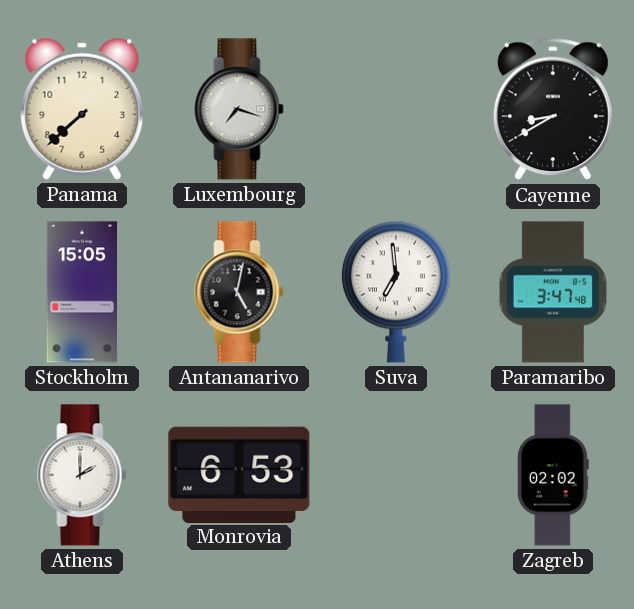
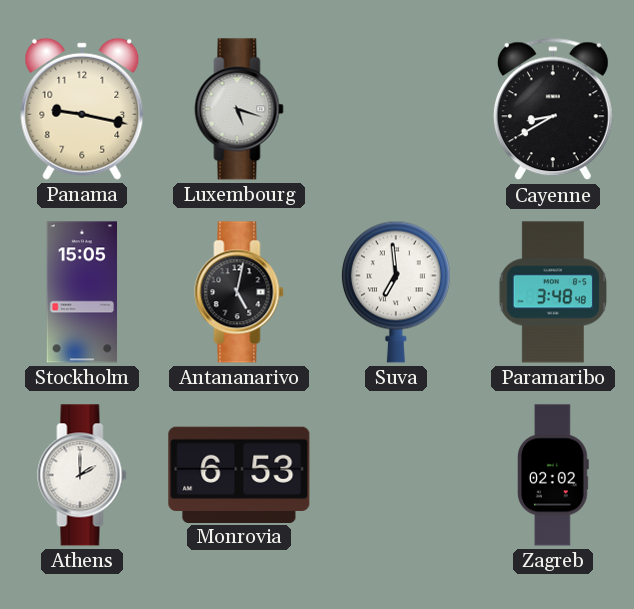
Panama: 7:38 -> 9:17
Luxembourg: 7:18 -> 5:18
Paramaribo: 3:47 -> 3:48
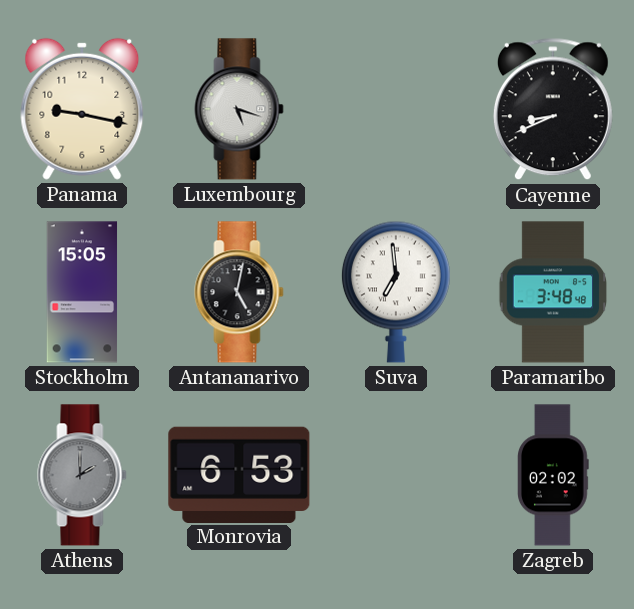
Cayenne: 8:40 -> 8:41
Athens dial: white -> grey
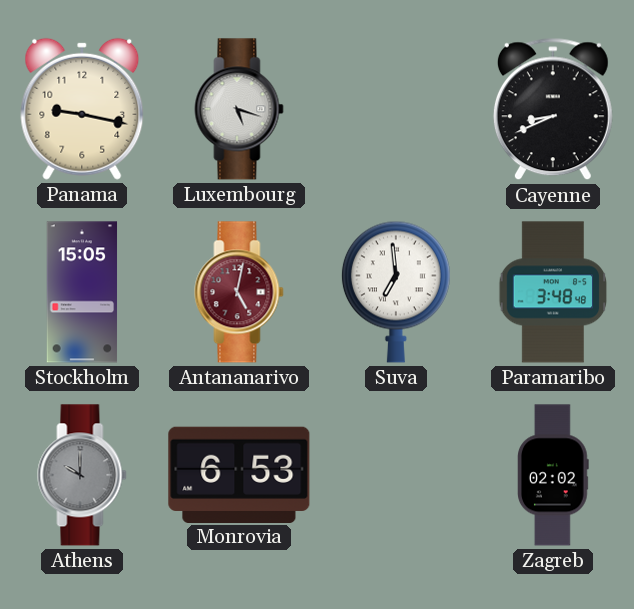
Antananarivo dial: black -> burgundy
Athens: 2:00 -> 10:00
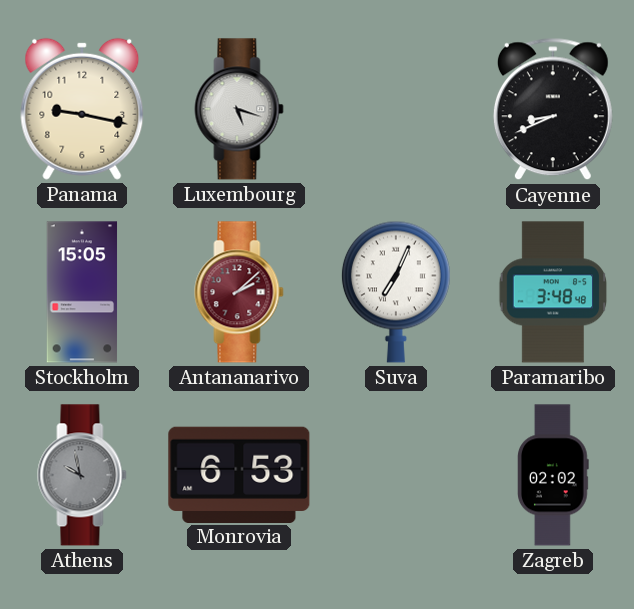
Antananarivo: 5:02 -> 2:08
Suva: 6:59 -> 7:04
Athens: 10:00 -> 9:58
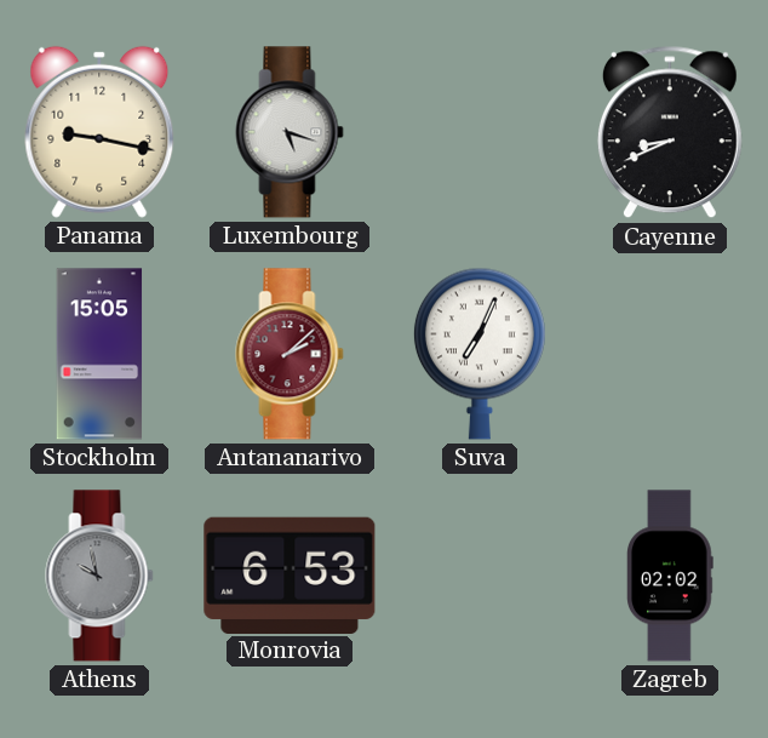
Paramaribo: 3:48 -> none
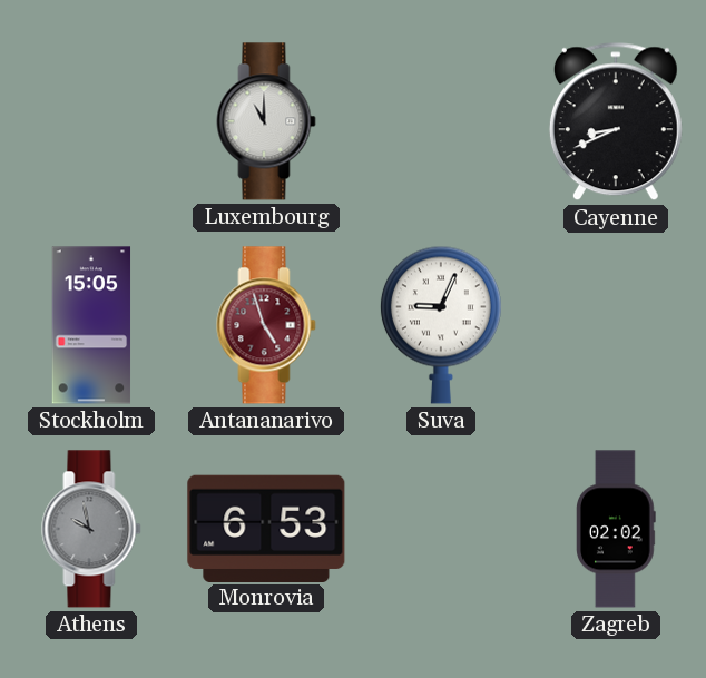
Panama: 9:17 -> none
Luxembourg: 5:18 -> 11:00
Antananarivo: 2:08 -> 4:57
Suva: 7:04 -> 9:04
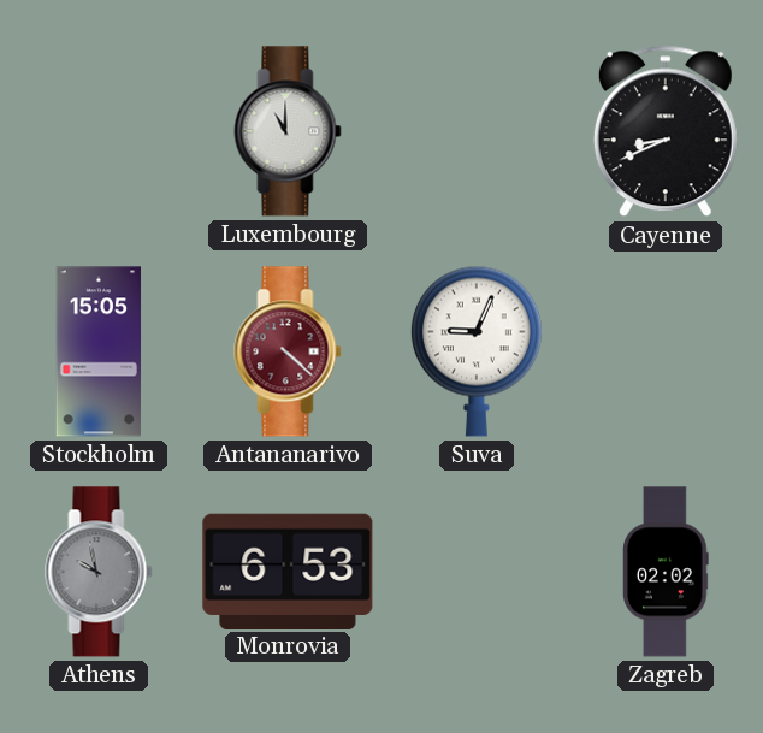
Antananarivo: 4:57 -> 4:22
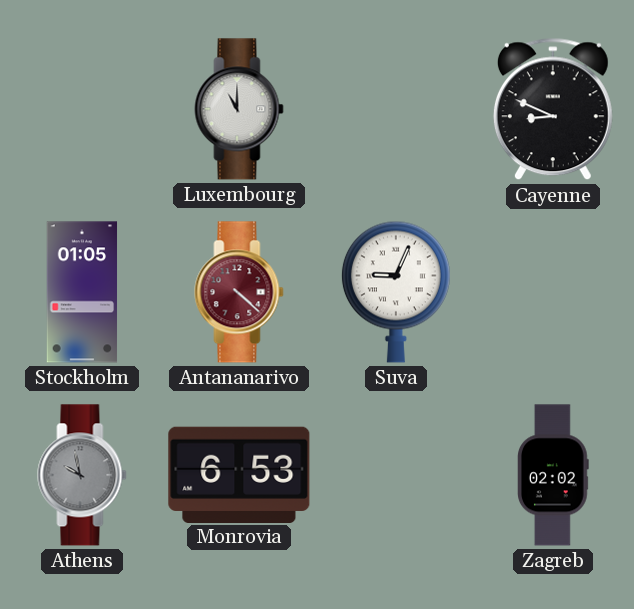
Cayenne: 8:41 -> 8:49
Stockholm: 15:05 -> 01:05
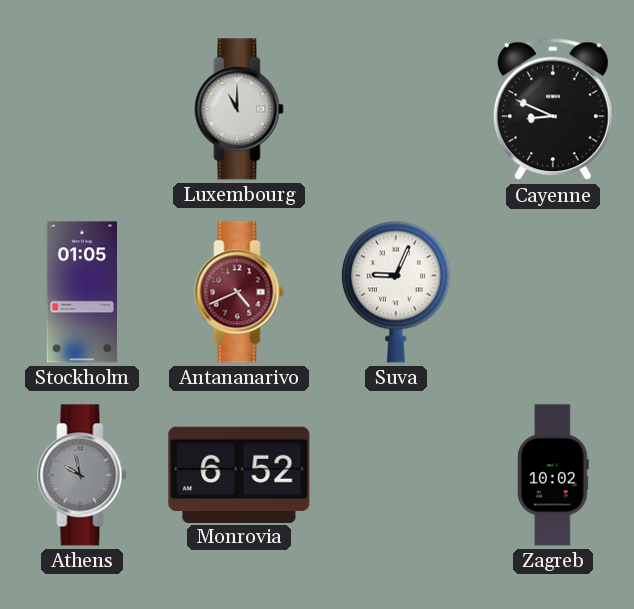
Antananarivo: 4:22 -> 4:41
Monrovia: 6:53 -> 6:52
Zagreb: 02:02 -> 10:02
